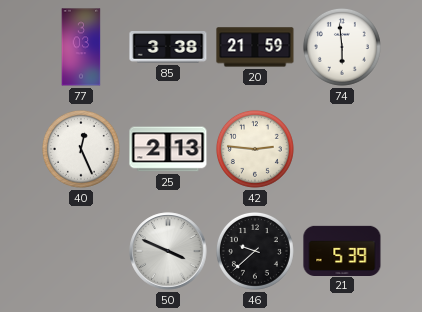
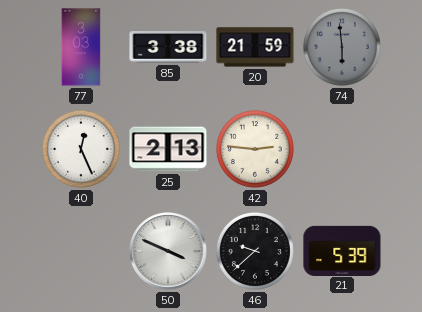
74 dial: white -> grey
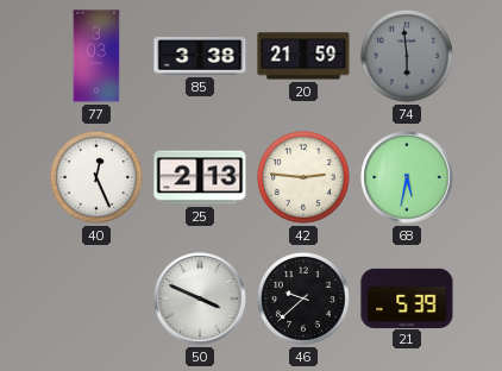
68: none -> 5:32
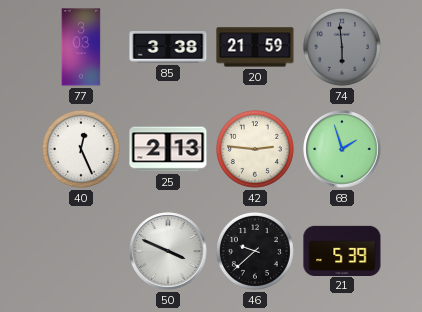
68: 5:32 -> 1:57
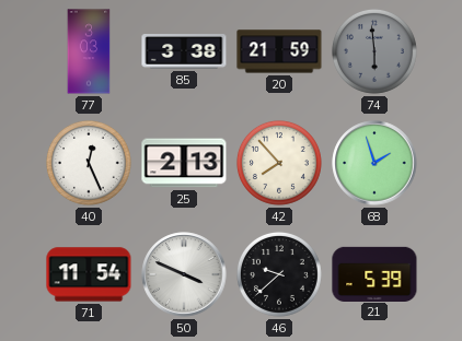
42: 2:46 -> 7:53
71: none -> 11:54
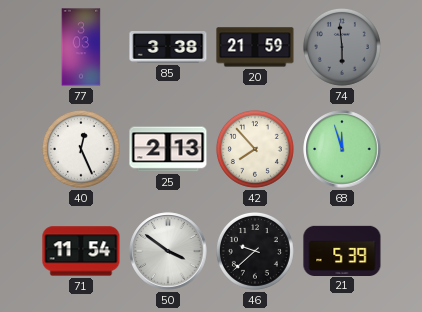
68: 1:57 -> 11:57
50: 3:49 -> 3:51
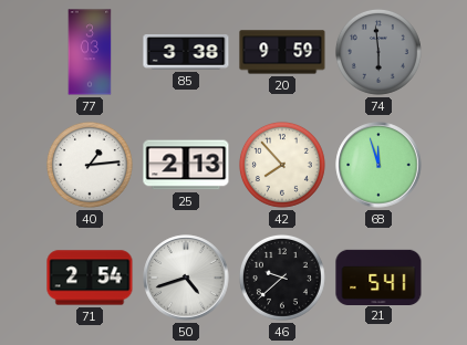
20: 21:59 -> 9:59
40: 12:26 -> 1:14
71: 11:54 -> 2:54
50: 3:51 -> 4:42
21: 5:39 -> 5:41
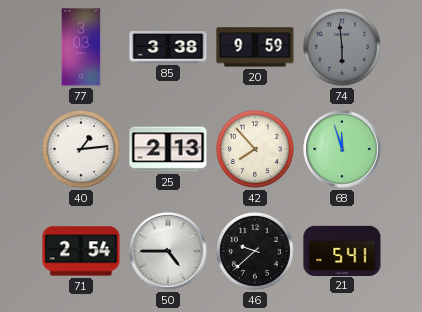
50: 4:42 -> 4:45
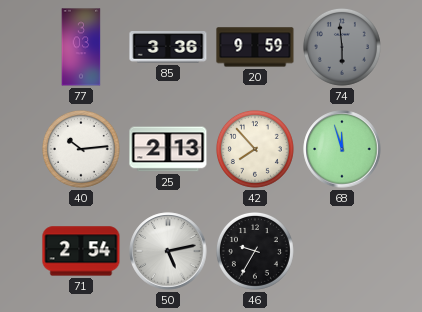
85: 3:38 -> 3:36
40: 1:14 -> 10:14
50: 4:45 -> 5:13
46: 9:38 -> 9:35
21: 5:41 -> none
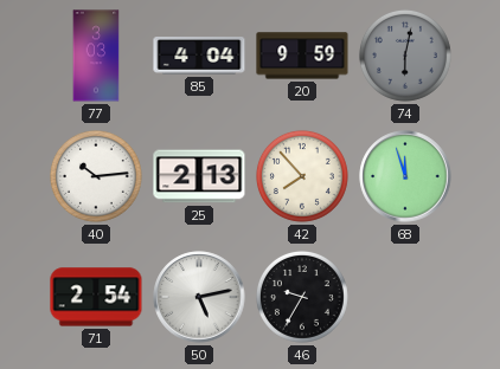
85: 3:36 -> 4:04
74: 5:59 -> 6:02
